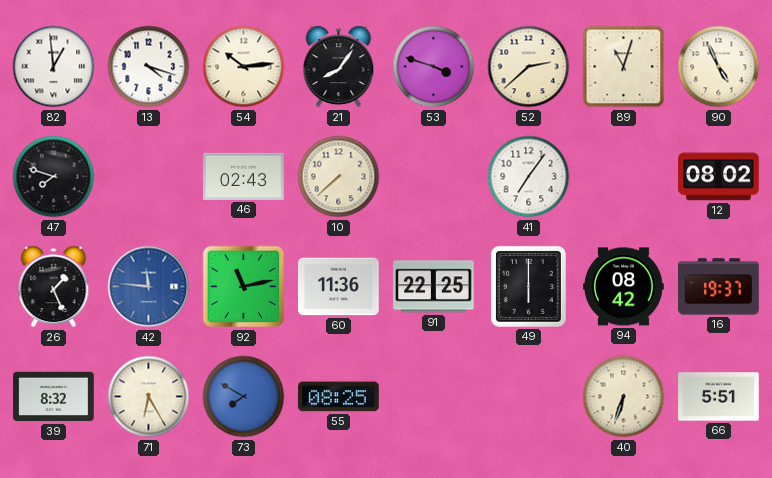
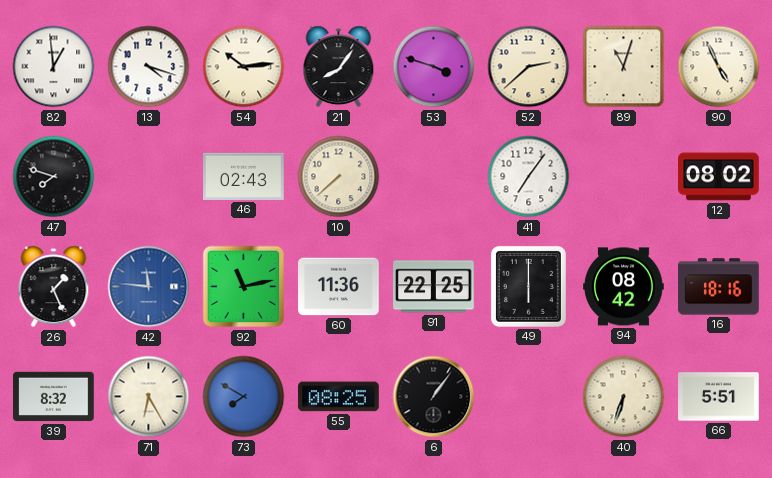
16: 19:37 -> 18:16
6: none -> 1:06
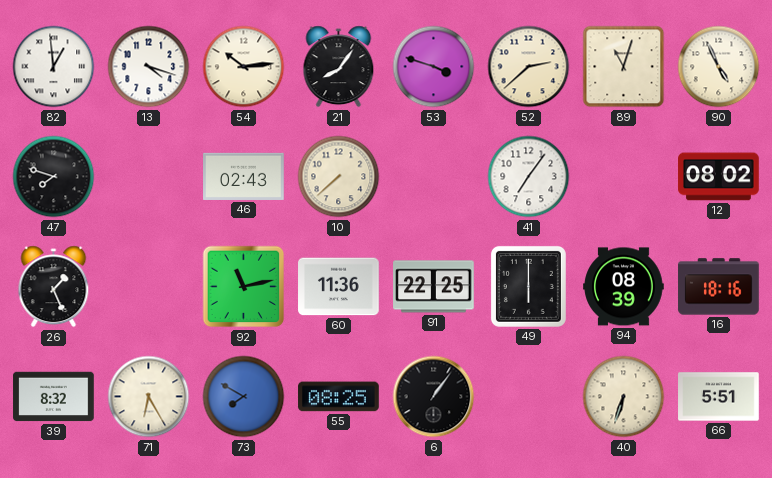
42: 11:46 -> none
94: 08:42 -> 08:39
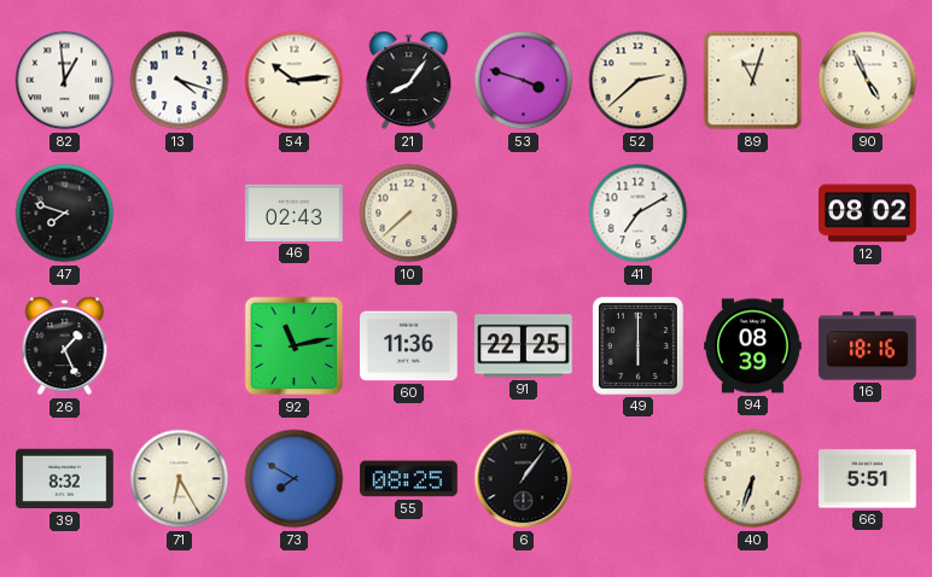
41: 7:06 -> 7:10
